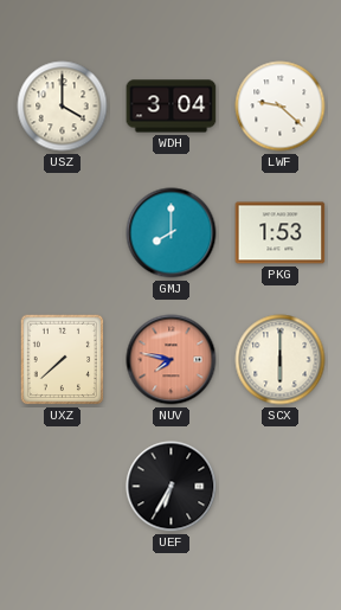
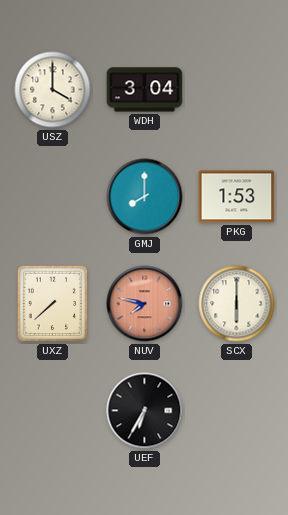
LWF: 9:22 -> none
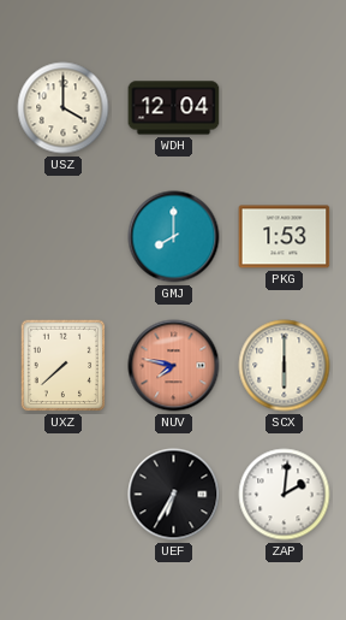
WDH: 3:04 -> 12:04
ZAP: none -> 2:01
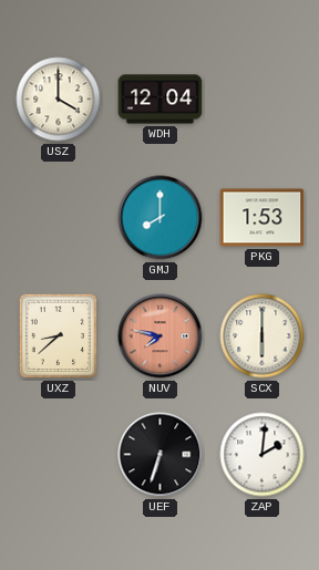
UXZ: 7:38 -> 8:38
UEF: 6:35 -> 6:33
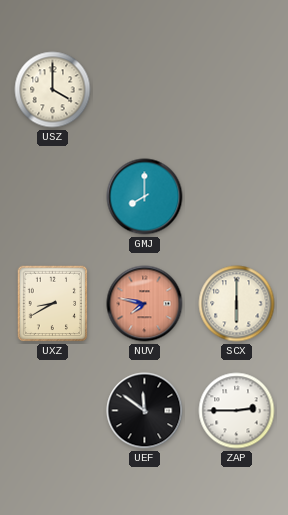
WDH: 12:04 -> none
PKG: 1:53 -> none
UXZ: 8:38 -> 8:40
UEF: 6:33 -> 11:51
ZAP: 2:01 -> 2:45
